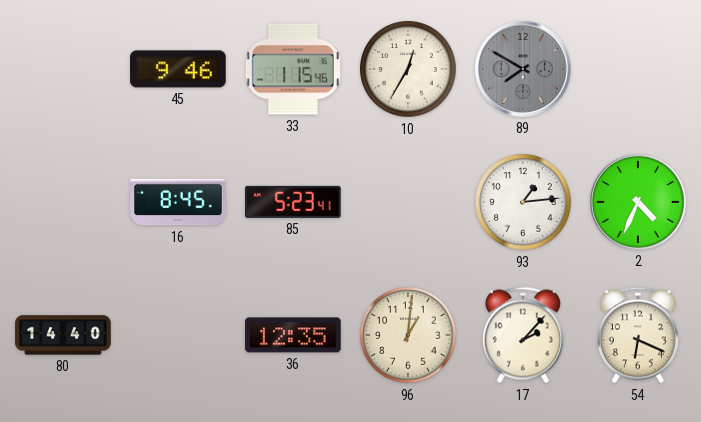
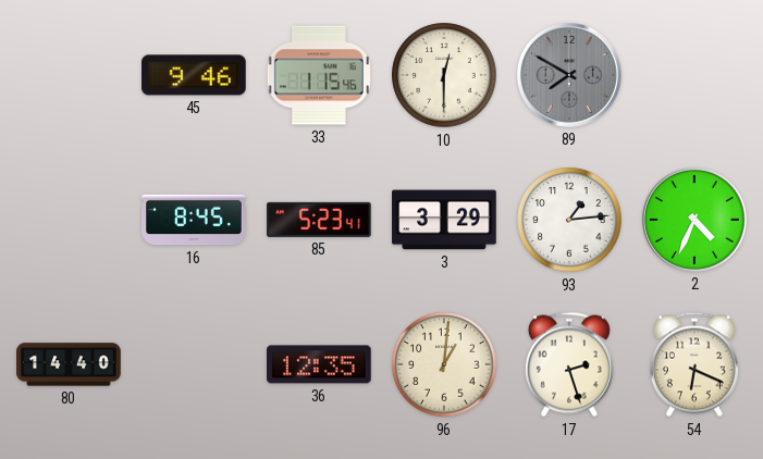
10: 12:35 -> 12:30
3: none -> 3:29
17: 2:07 -> 2:27
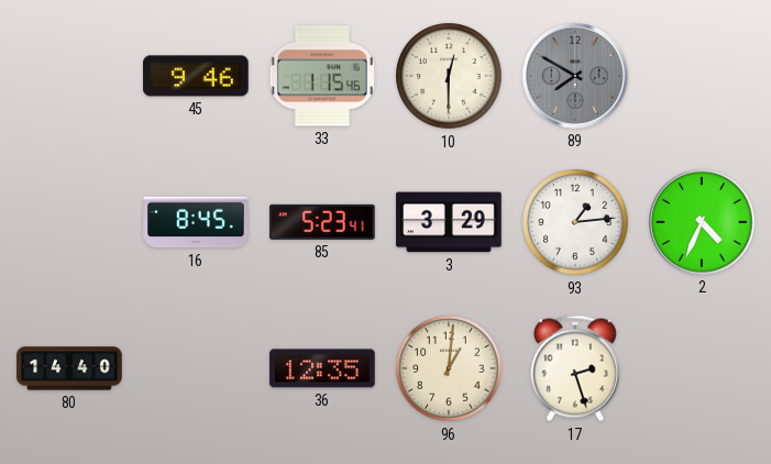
54: 6:19 -> none
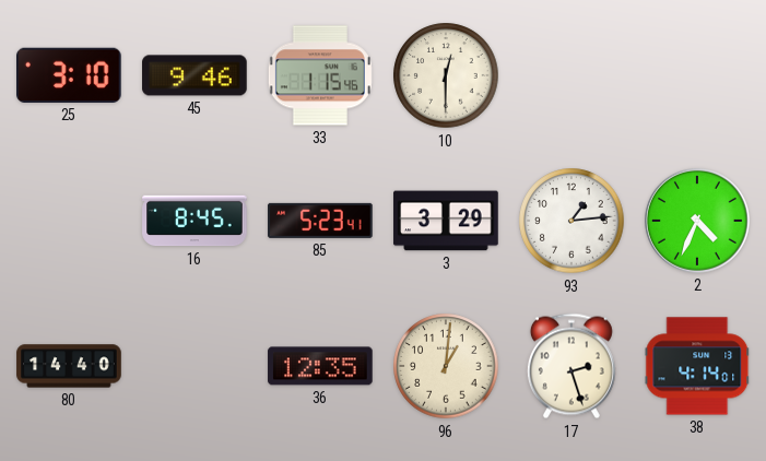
25: none -> 3:10
89: 7:50 -> none
38: none -> 4:14
